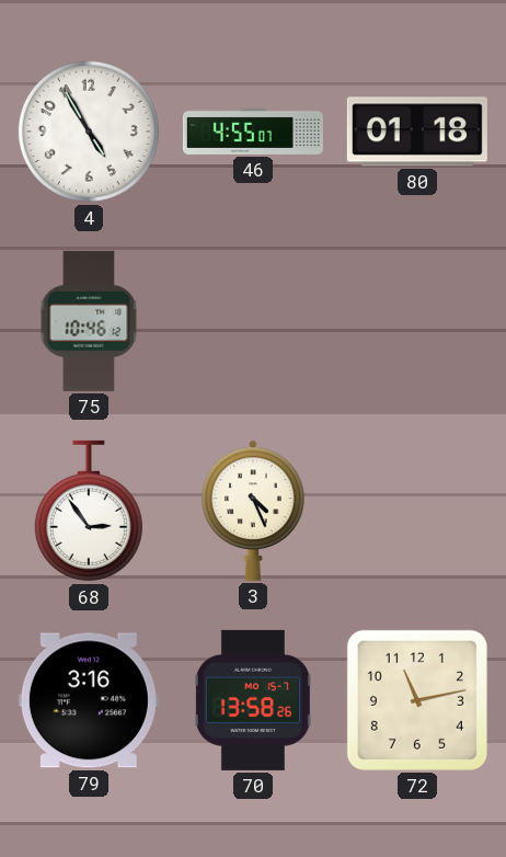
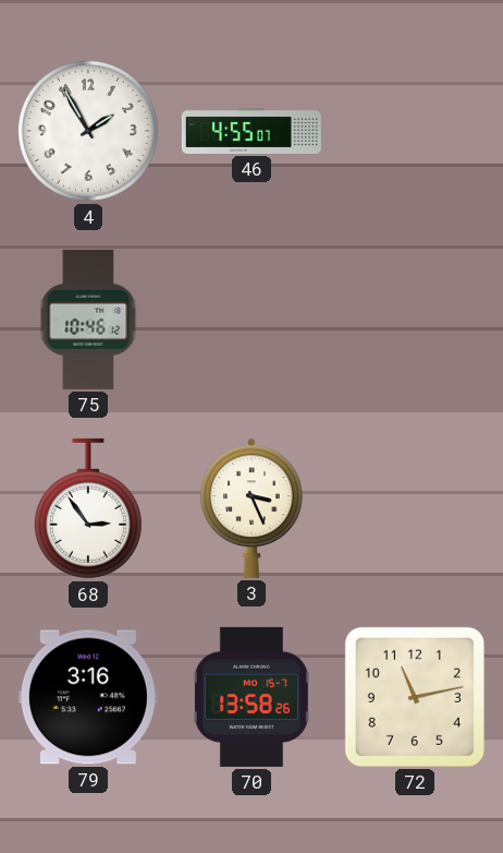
4: 4:55 -> 1:55
80: 01:18 -> none
3: 4:26 -> 3:26
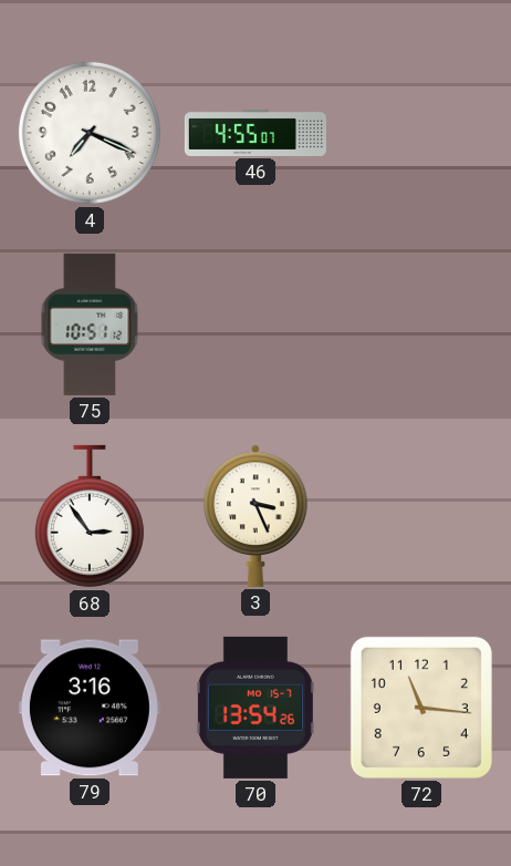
4: 1:55 -> 7:19
75: 10:46 -> 10:51
70: 13:58 -> 13:54
72: 11:13 -> 11:16
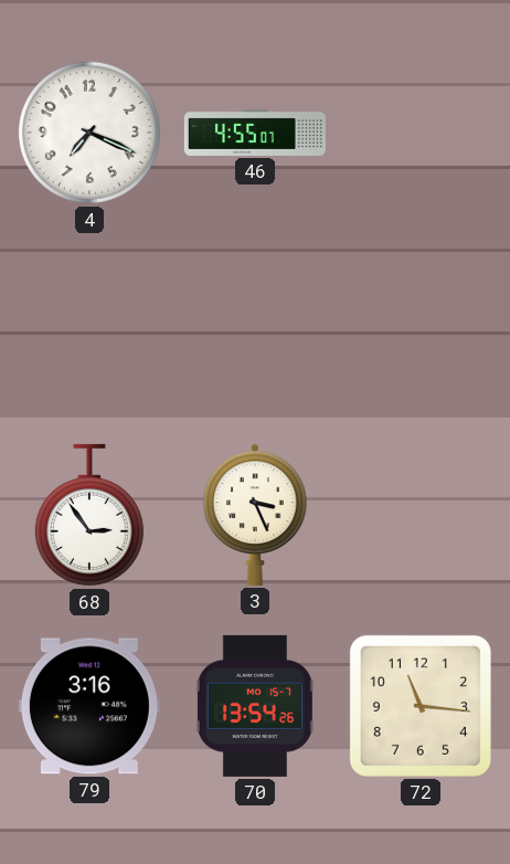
75: 10:51 -> none
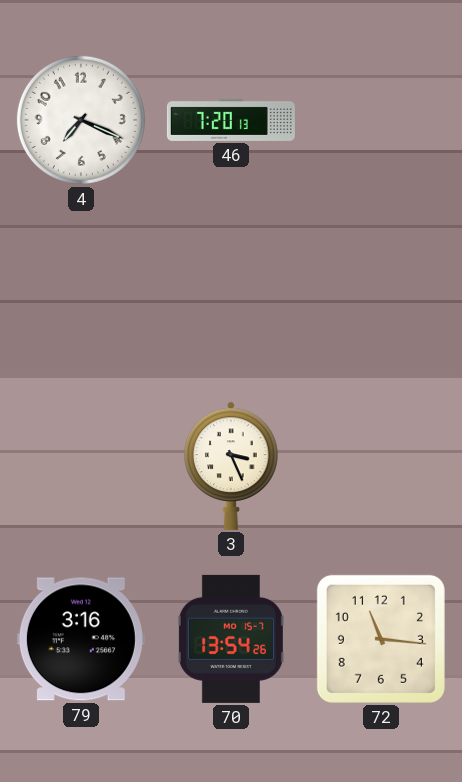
46: 4:55 -> 7:20
68: 2:54 -> none
